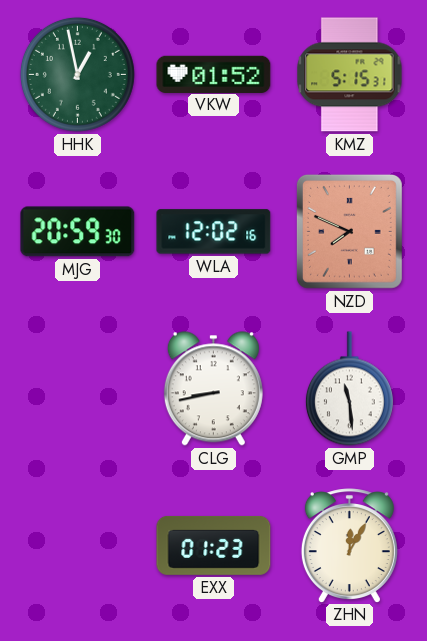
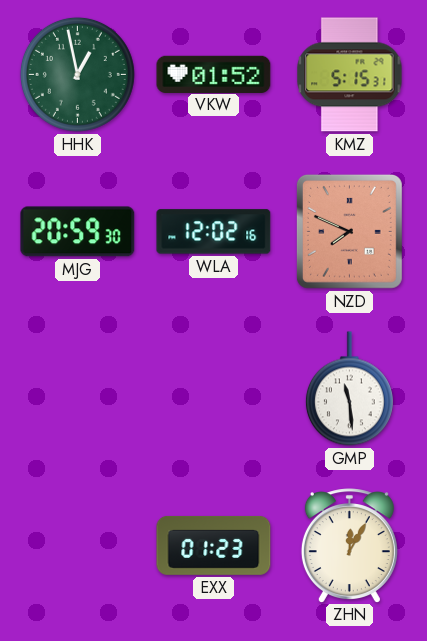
CLG: 8:43 -> none
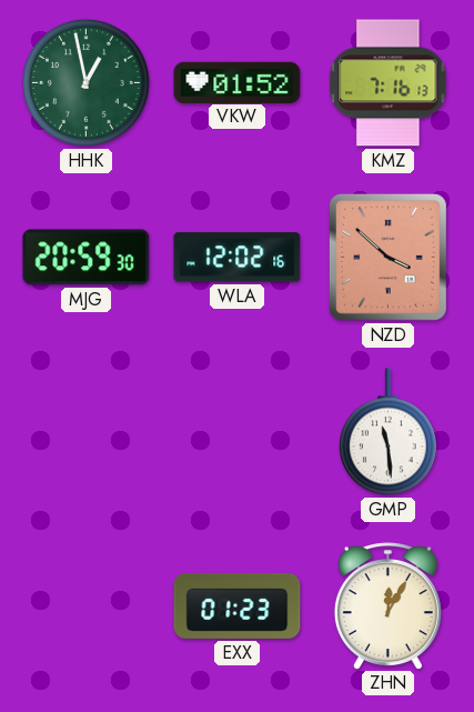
KMZ: 5:15 -> 7:16
NZD: 7:49 -> 3:52
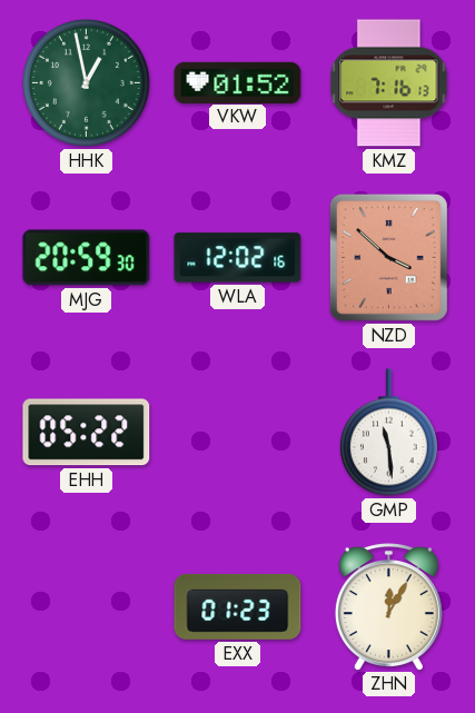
EHH: none -> 05:22
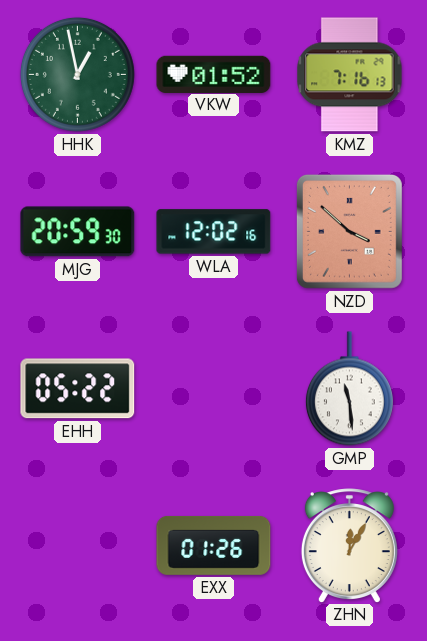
EXX: 01:23 -> 01:26
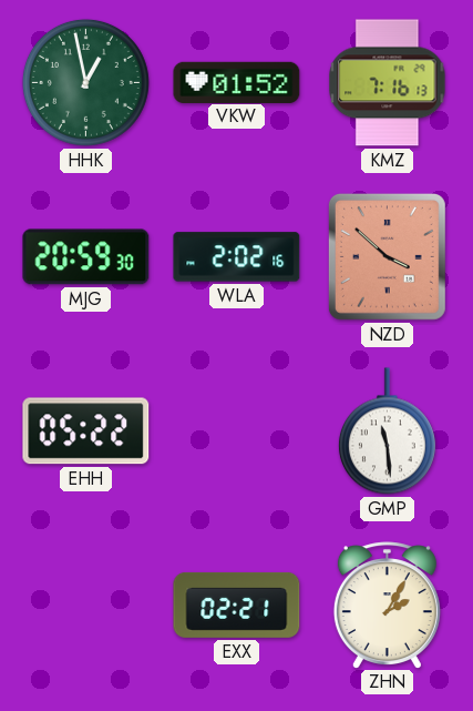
WLA: 12:02 -> 2:02
EXX: 01:26 -> 02:21
ZHN: 12:05 -> 2:05
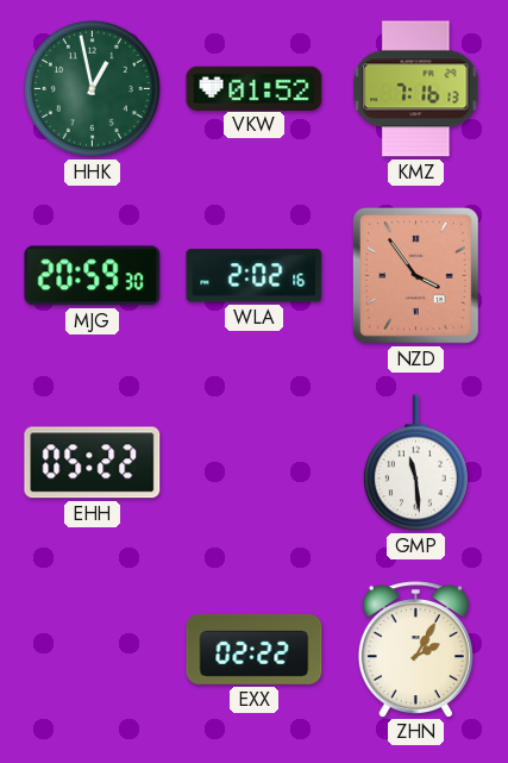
NZD: 3:52 -> 3:54
EXX: 02:21 -> 02:22
